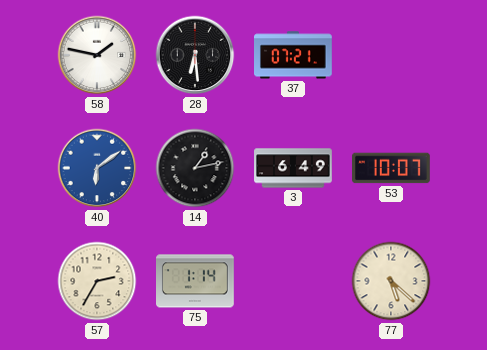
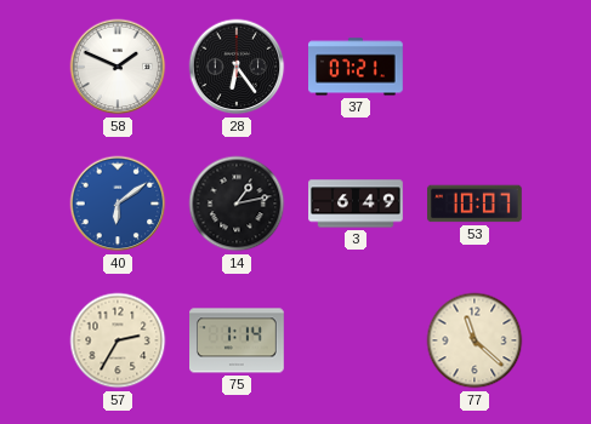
58: 1:47 -> 1:49
28: 6:29 -> 6:24
77: 5:22 -> 11:22
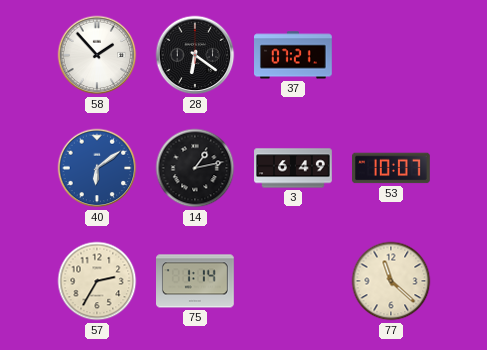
58: 1:49 -> 1:53
28: 6:24 -> 6:21
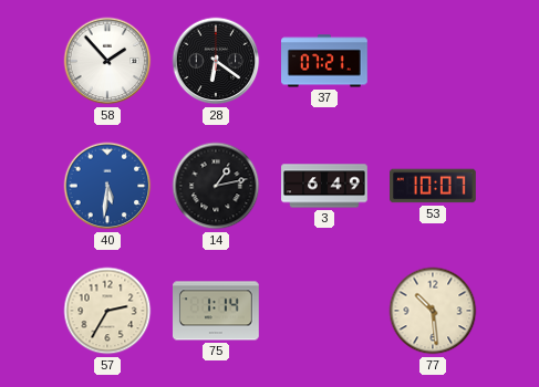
40: 6:09 -> 5:31
77: 11:22 -> 10:29
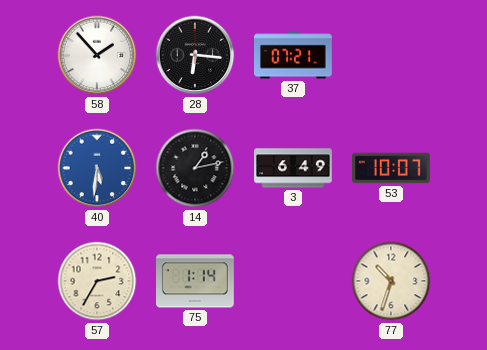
28: 6:21 -> 6:16
77: 10:29 -> 10:33
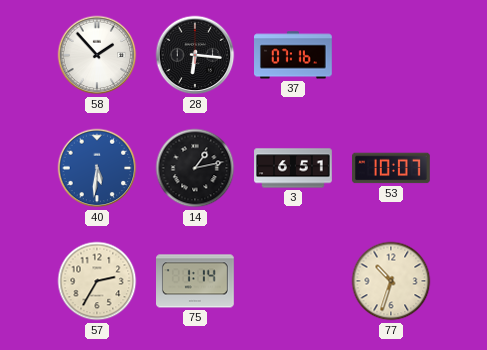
37: 07:21 -> 07:16
3: 6:49 -> 6:51
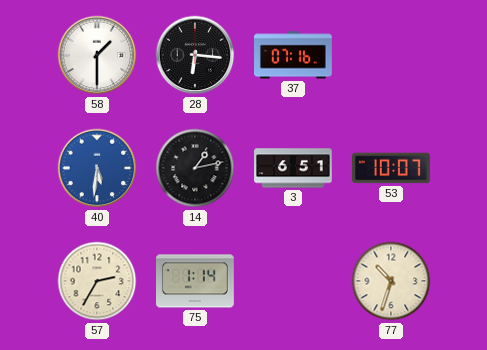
58: 1:53 -> 1:30
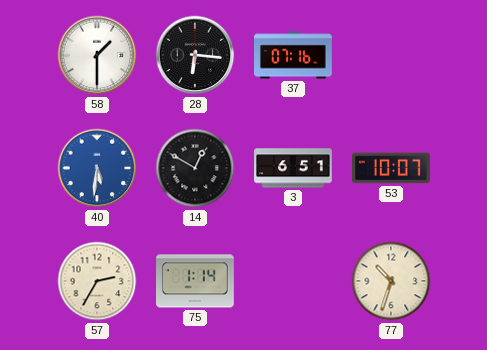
14: 1:13 -> 12:50
